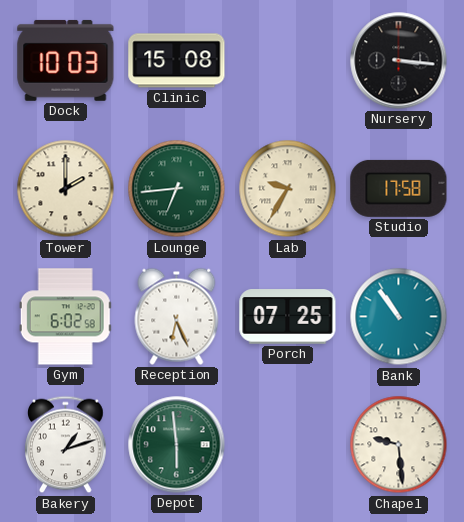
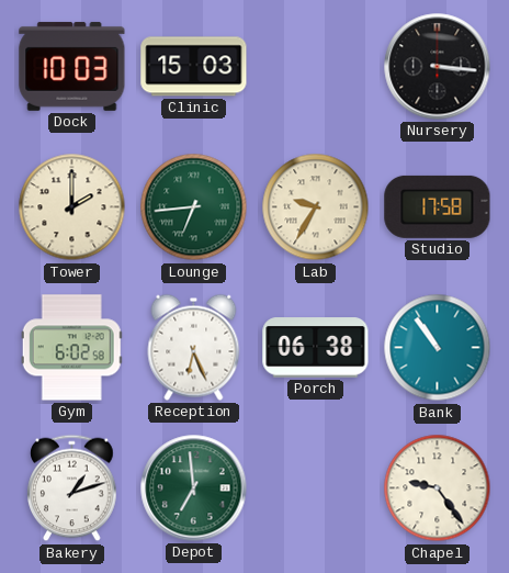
Clinic: 15:08 -> 15:03
Porch: 07:25 -> 06:38
Depot: 5:59 -> 6:59
Chapel: 9:29 -> 9:24
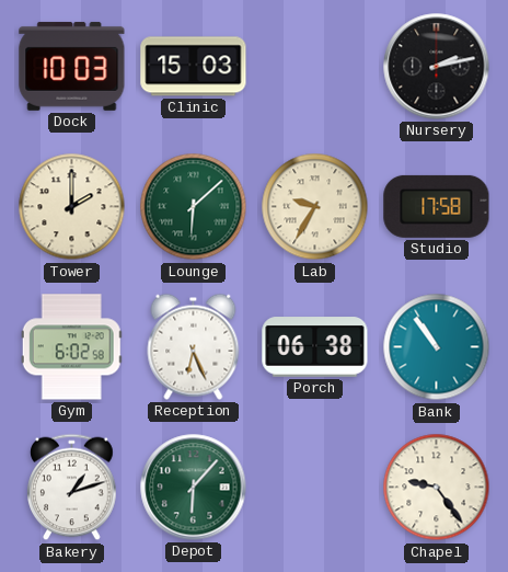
Nursery: 3:16 -> 2:13
Lounge: 6:44 -> 6:08
Depot: 6:59 -> 6:07
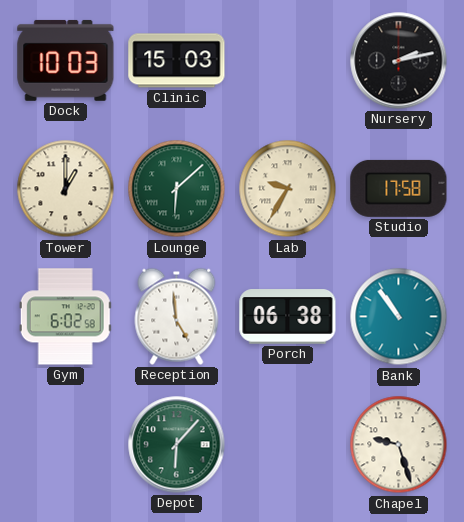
Tower: 2:00 -> 1:00
Reception: 6:26 -> 4:59
Bakery: 1:12 -> none
Chapel: 9:24 -> 9:27
